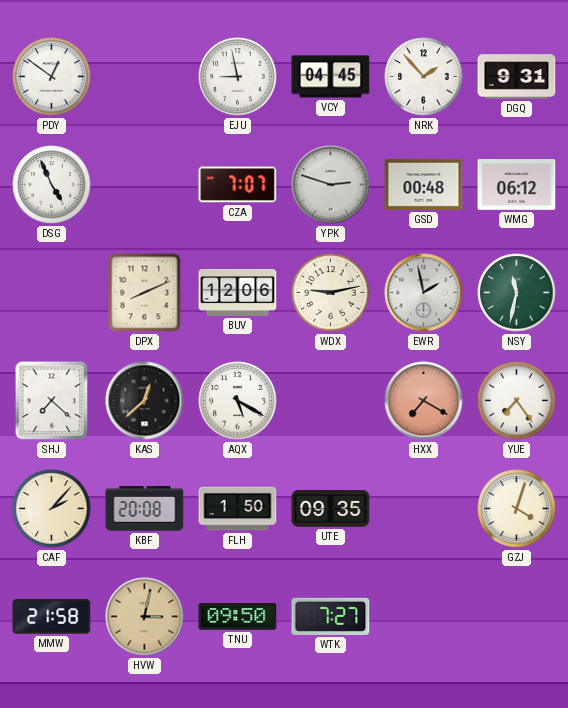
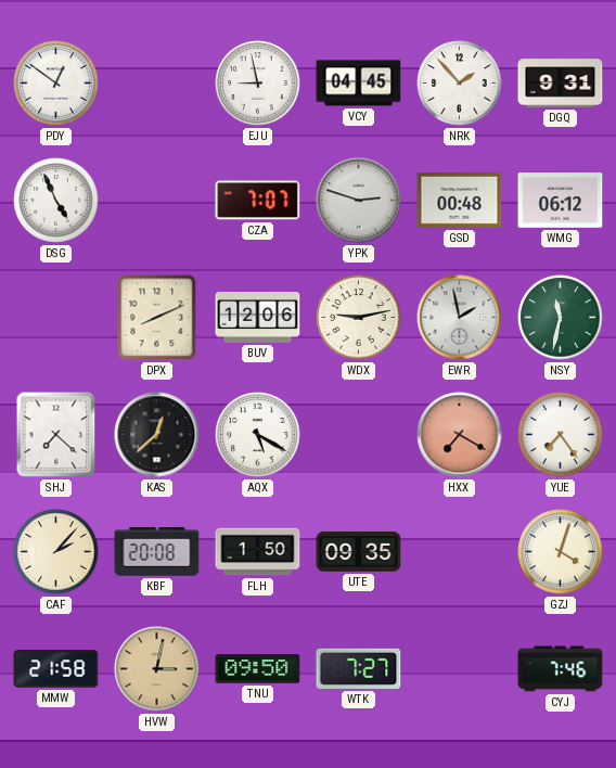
CYJ: none -> 7:46
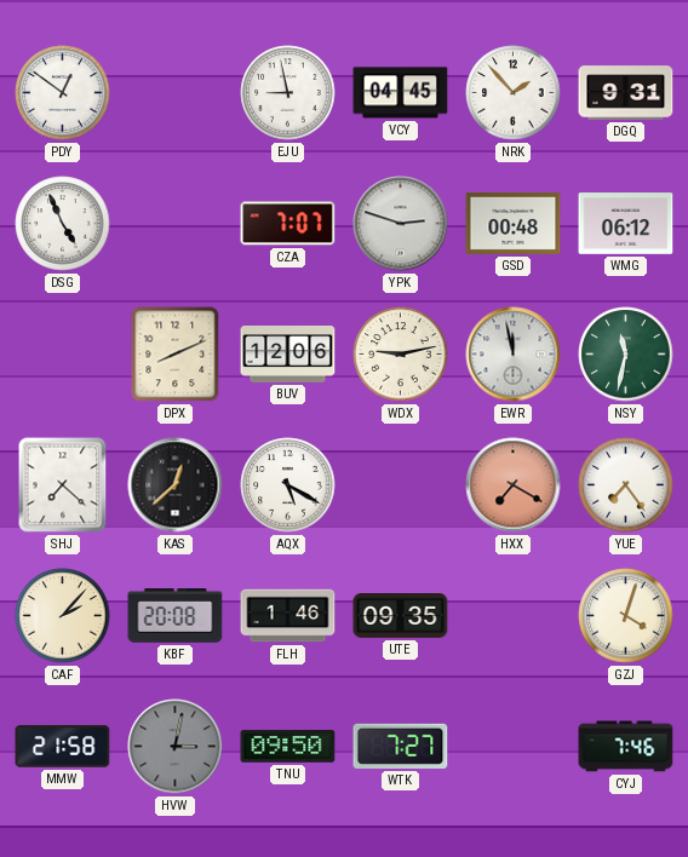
EWR: 1:58 -> 11:58
FLH: 1:50 -> 1:46
HVW dial: champagne -> grey
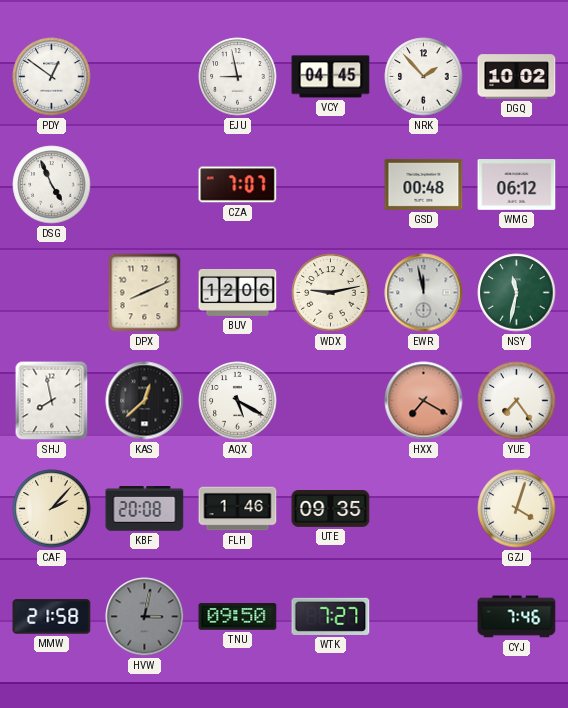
DGQ: 9:31 -> 10:02
YPK: 2:48 -> none
SHJ: 7:22 -> 7:58
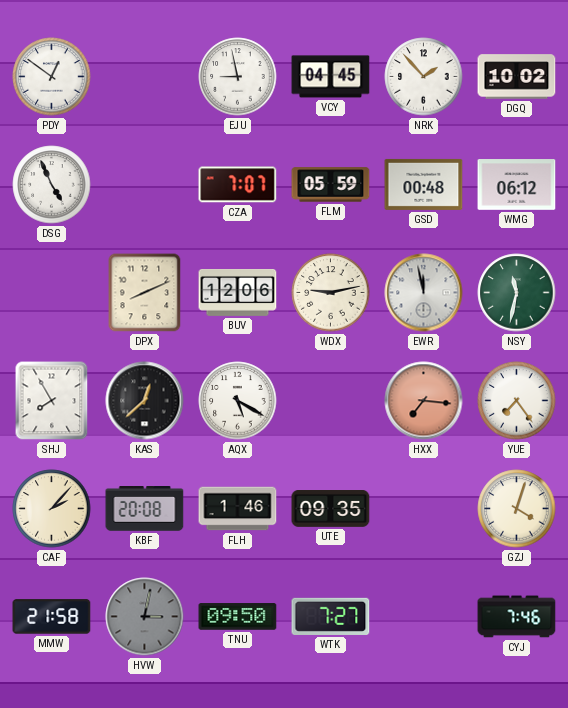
FLM: none -> 05:59
SHJ: 7:58 -> 7:55
HXX: 7:20 -> 7:16
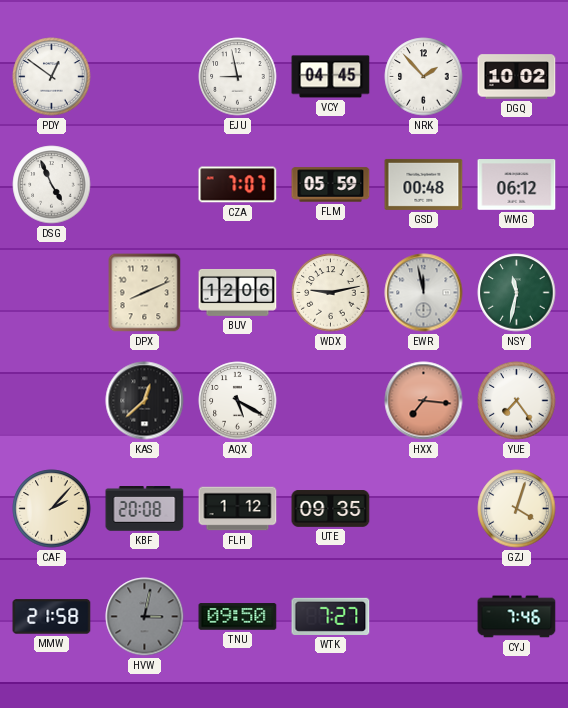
SHJ: 7:55 -> none
FLH: 1:46 -> 1:12
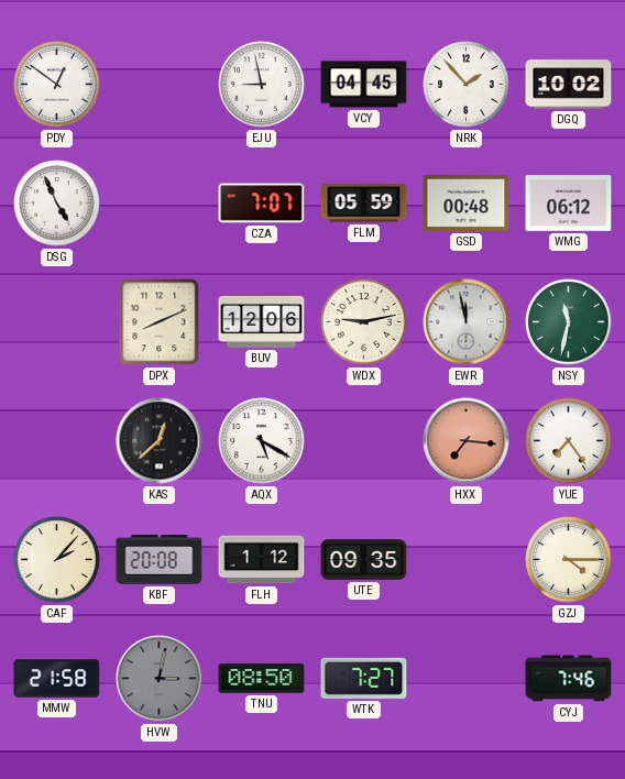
GZJ: 4:03 -> 4:15
TNU: 09:50 -> 08:50
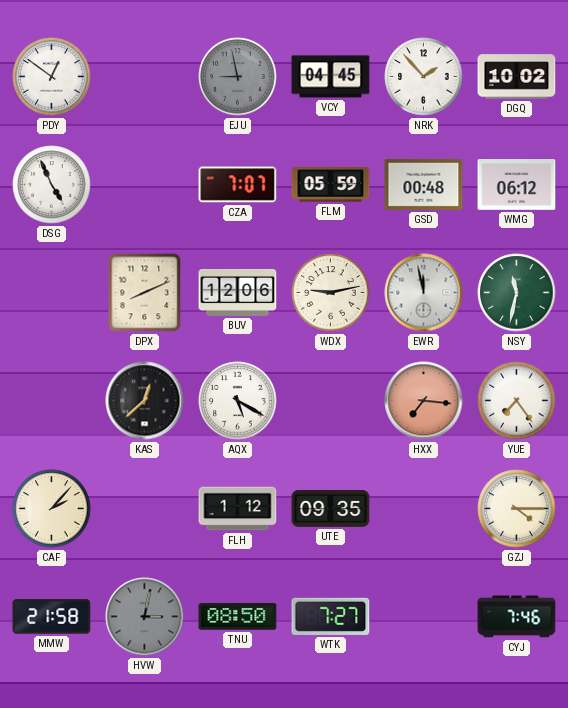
EJU dial: white -> grey
KBF: 20:08 -> none
